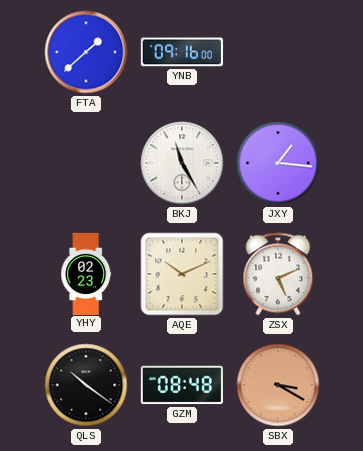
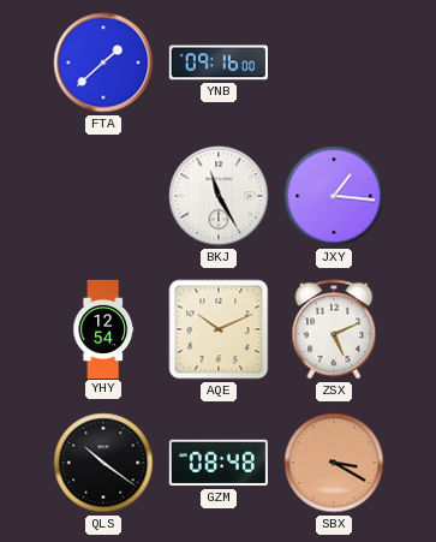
YHY: 02:23 -> 12:54
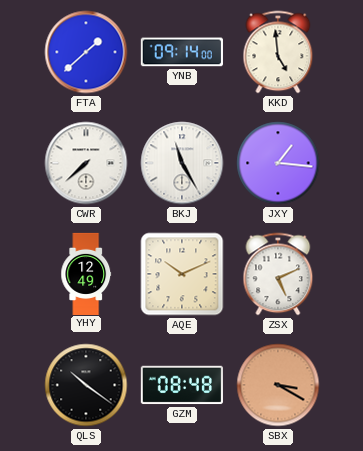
YNB: 09:16 -> 09:14
KKD: none -> 4:59
CWR: none -> 7:38
YHY: 12:54 -> 12:49
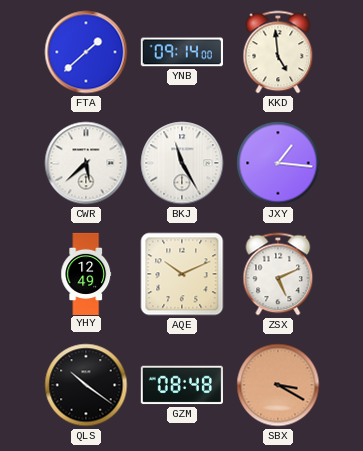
CWR: 7:38 -> 5:38
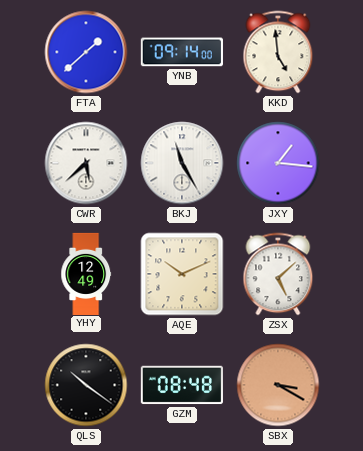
ZSX: 5:11 -> 5:08
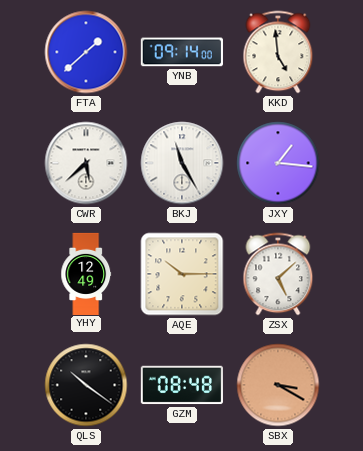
AQE: 10:11 -> 10:15
